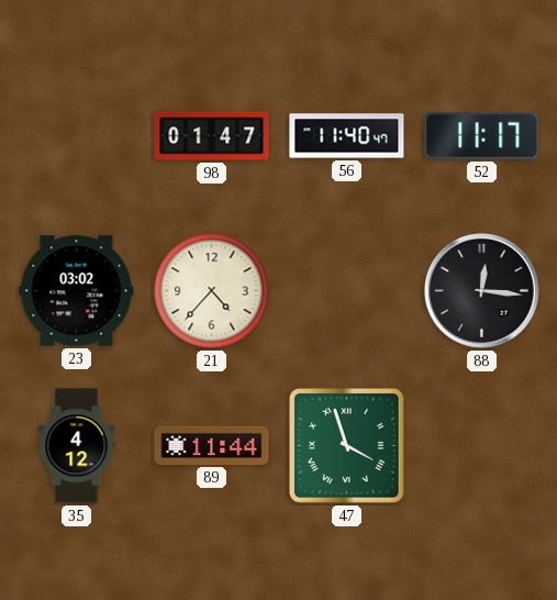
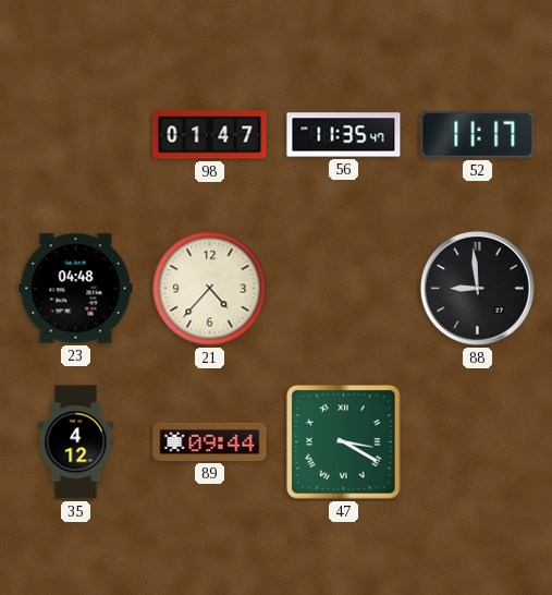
56: 11:40 -> 11:35
23: 03:02 -> 04:48
88: 12:16 -> 8:59
89: 11:44 -> 09:44
47: 3:57 -> 3:20
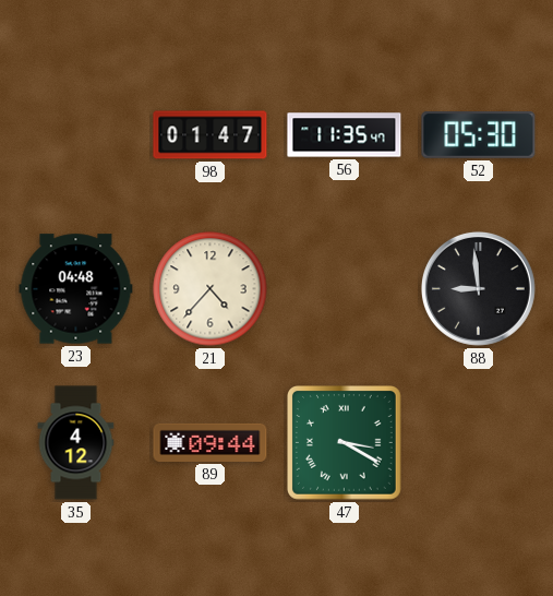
52: 11:17 -> 05:30
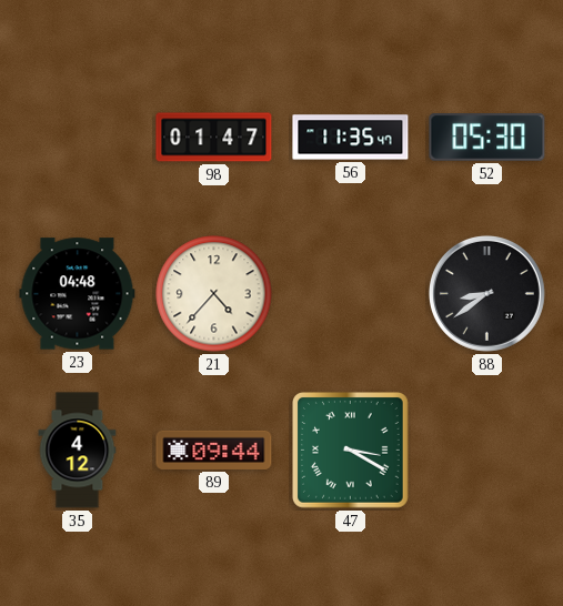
88: 8:59 -> 8:39
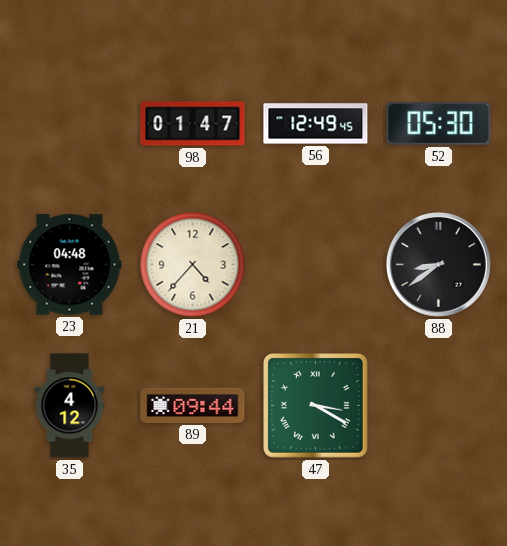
56: 11:35 -> 12:49
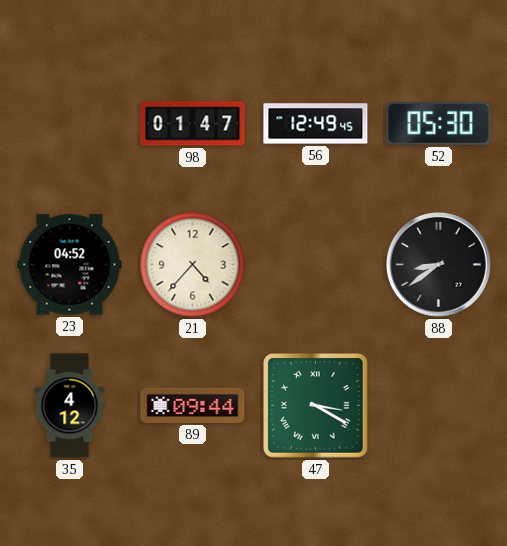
23: 04:48 -> 04:52
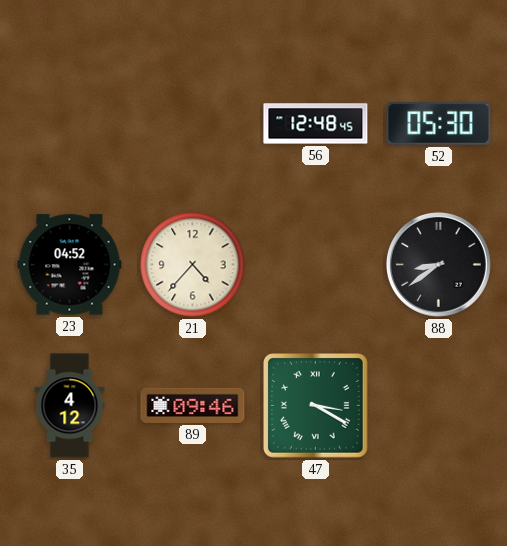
98: 01:47 -> none
56: 12:49 -> 12:48
89: 09:44 -> 09:46
